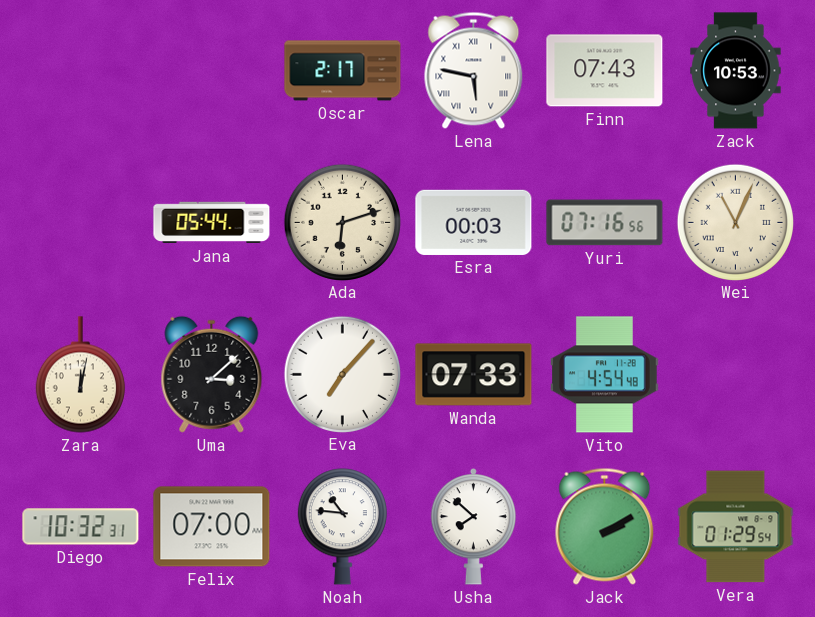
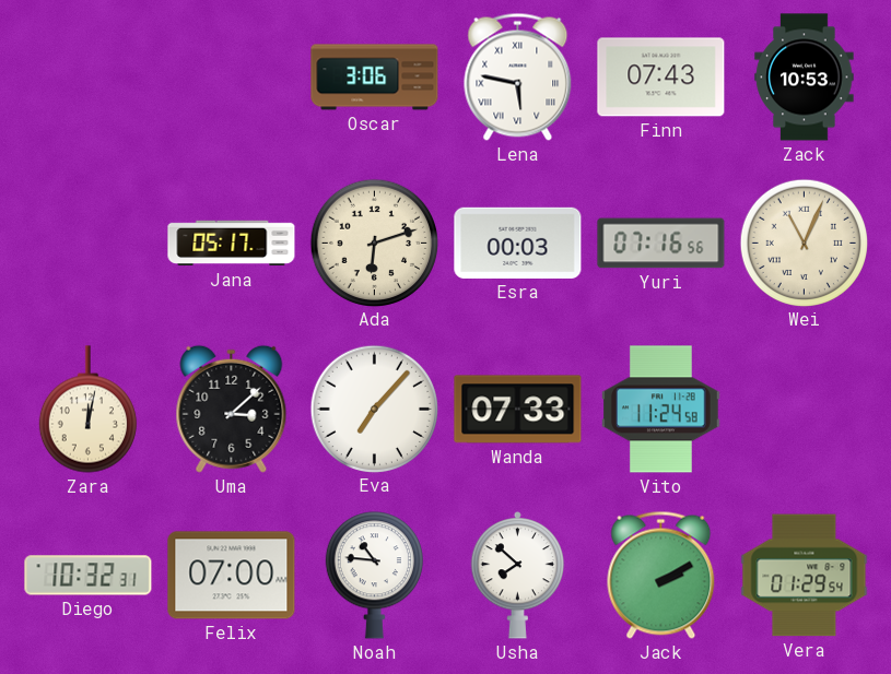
Oscar: 2:17 -> 3:06
Jana: 05:44 -> 05:17
Vito: 4:54 -> 11:24
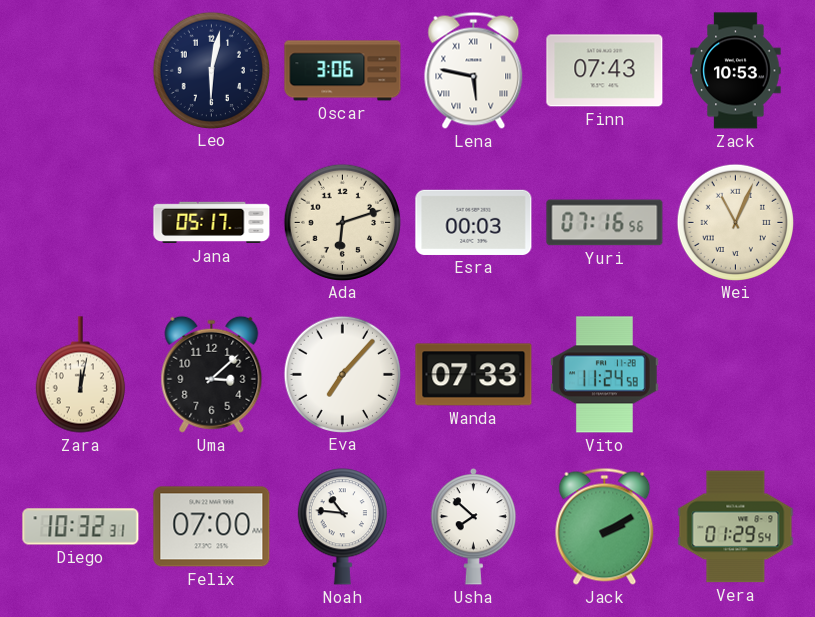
Leo: none -> 6:02
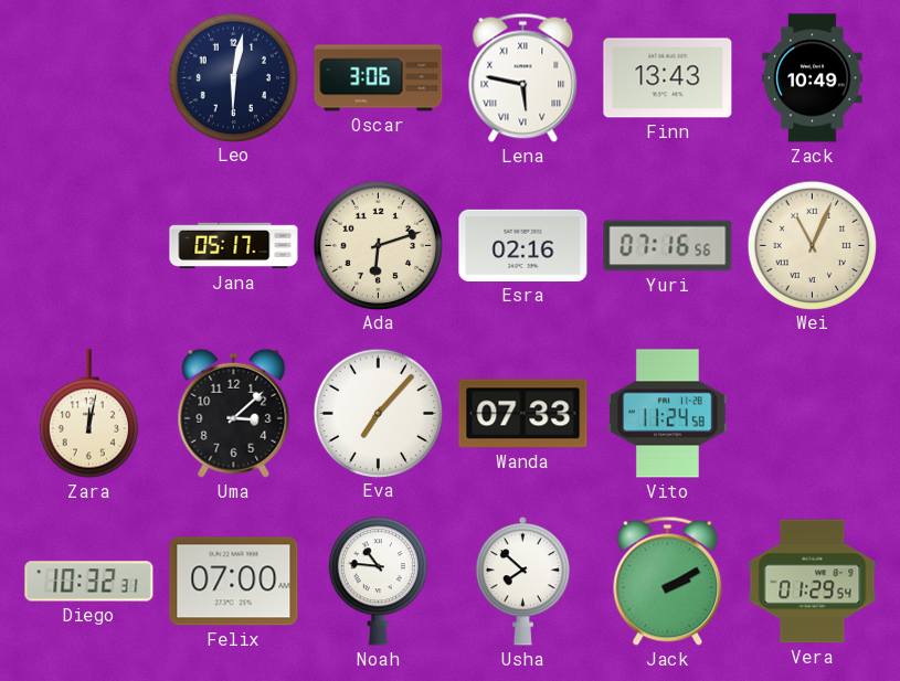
Finn: 07:43 -> 13:43
Zack: 10:53 -> 10:49
Esra: 00:03 -> 02:16
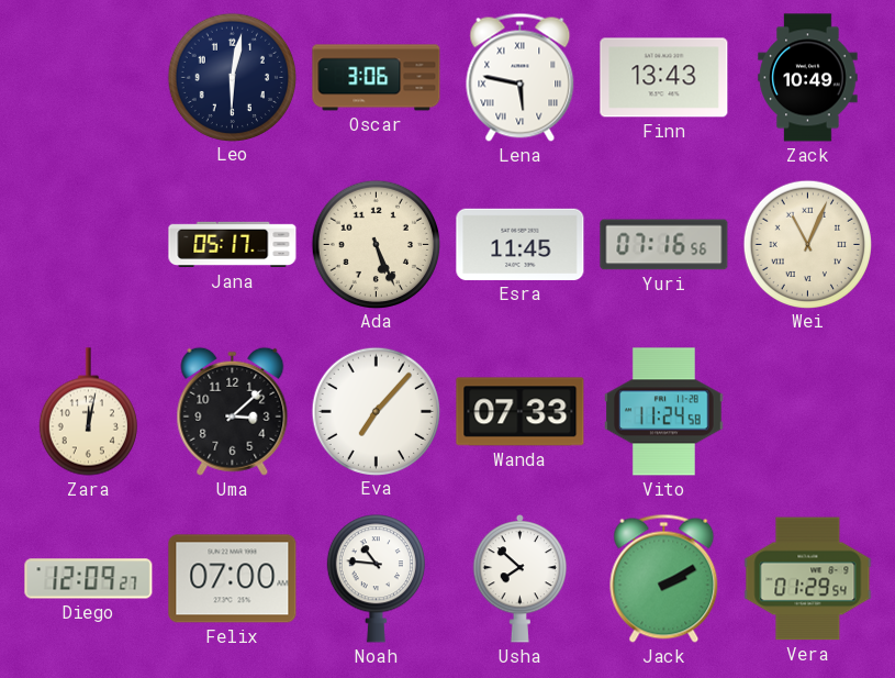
Ada: 6:12 -> 5:26
Esra: 02:16 -> 11:45
Diego: 10:32 -> 12:09
